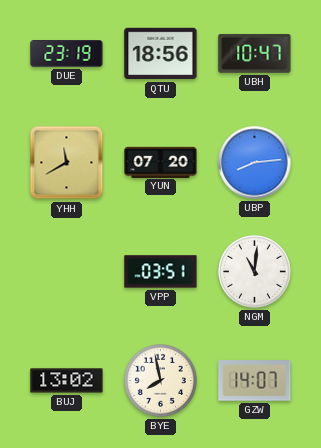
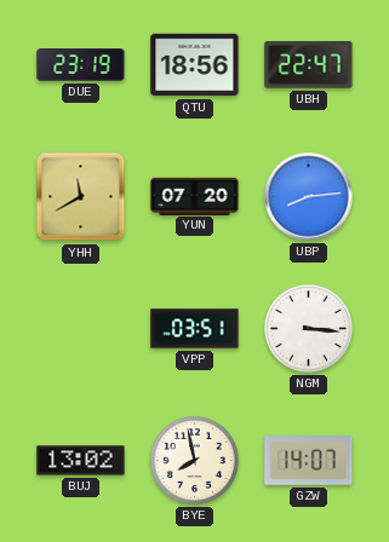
UBH: 10:47 -> 22:47
NGM: 11:01 -> 3:16
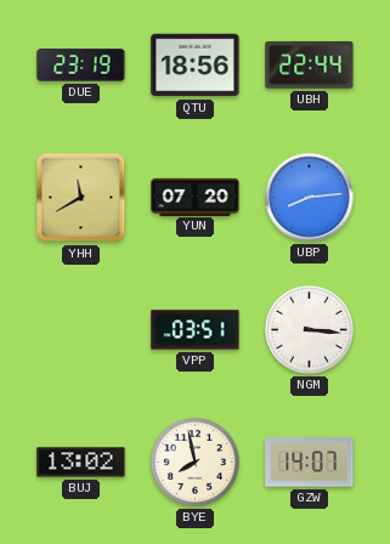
UBH: 22:47 -> 22:44
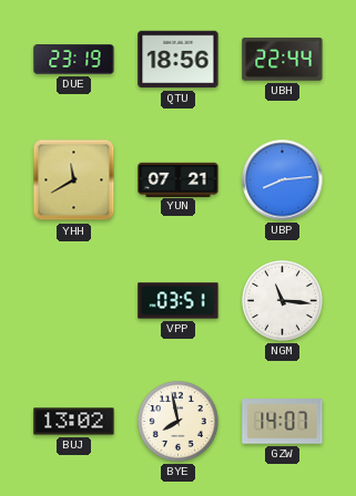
YUN: 07:20 -> 07:21
NGM: 3:16 -> 11:16
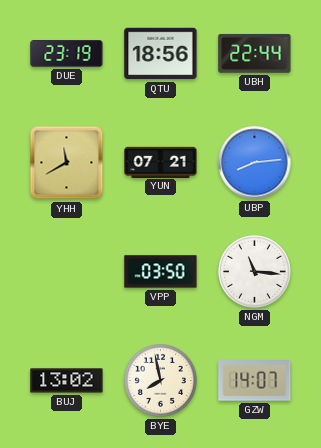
VPP: 03:51 -> 03:50
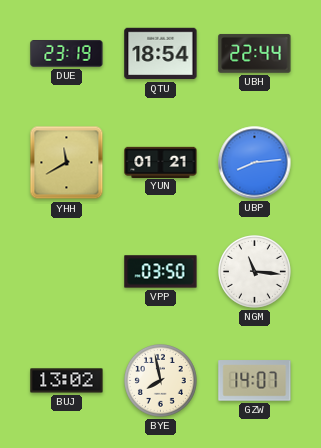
QTU: 18:56 -> 18:54
YUN: 07:21 -> 01:21
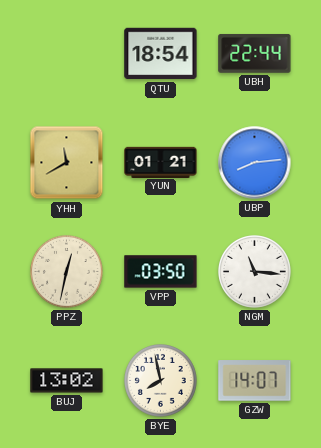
DUE: 23:19 -> none
PPZ: none -> 12:32
